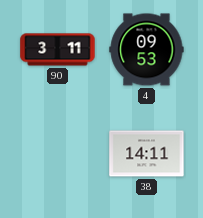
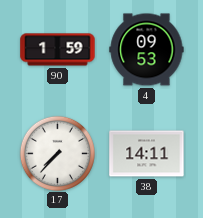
90: 3:11 -> 1:59
17: none -> 7:37
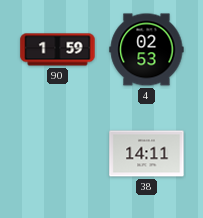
4: 09:53 -> 02:53
17: 7:37 -> none
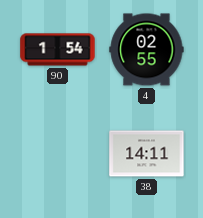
90: 1:59 -> 1:54
4: 02:53 -> 02:55
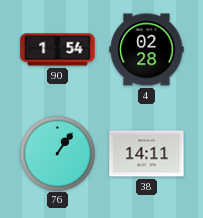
4: 02:55 -> 02:28
76: none -> 1:06
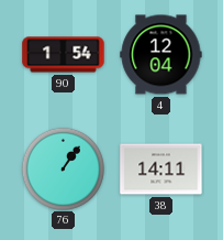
4: 02:28 -> 12:04
